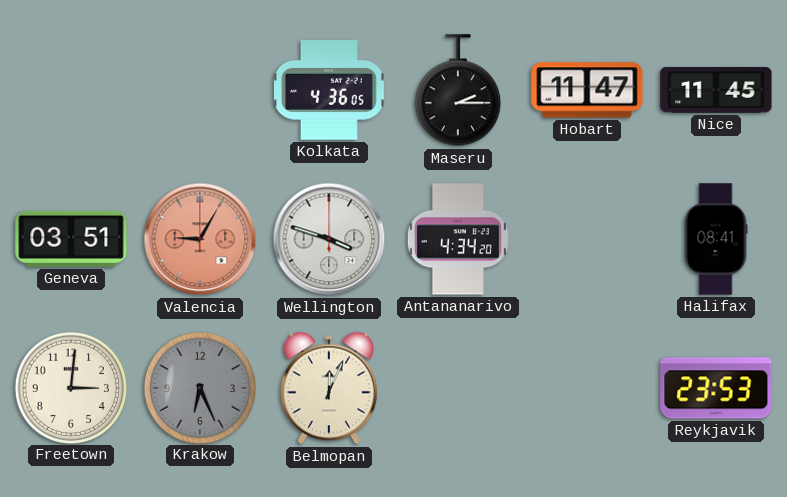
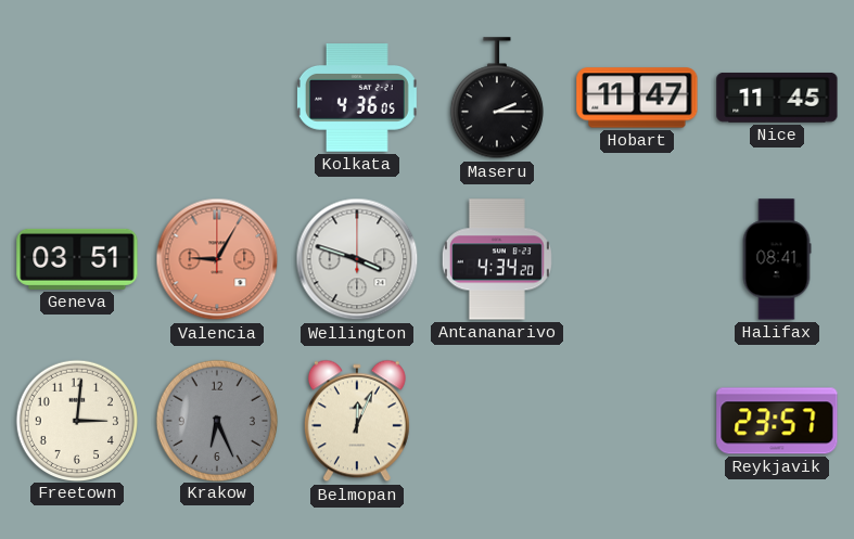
Reykjavik: 23:53 -> 23:57
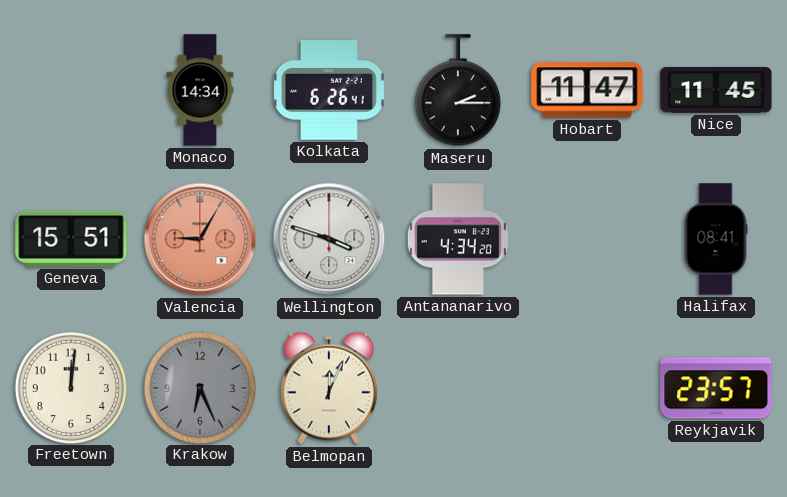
Monaco: none -> 14:34
Kolkata: 4:36 -> 6:26
Geneva: 03:51 -> 15:51
Freetown: 3:01 -> 12:01
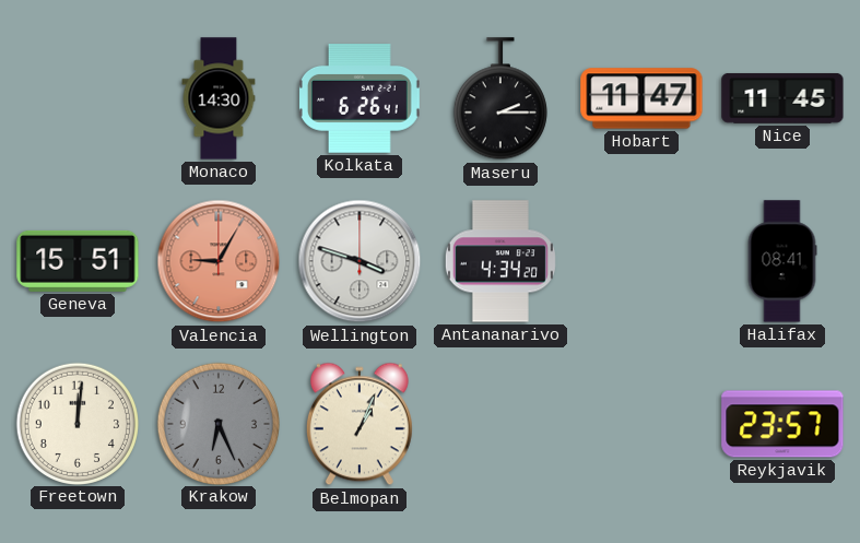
Monaco: 14:34 -> 14:30
Belmopan: 12:04 -> 1:04
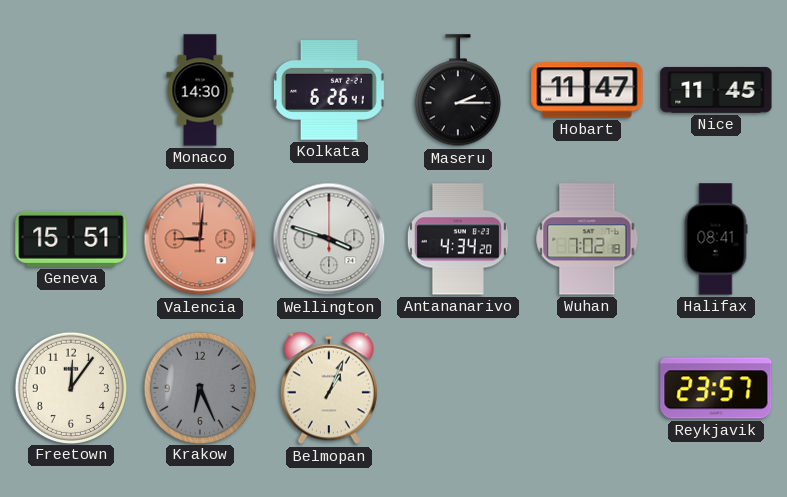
Valencia: 9:05 -> 9:01
Wuhan: none -> 7:02
Freetown: 12:01 -> 12:06
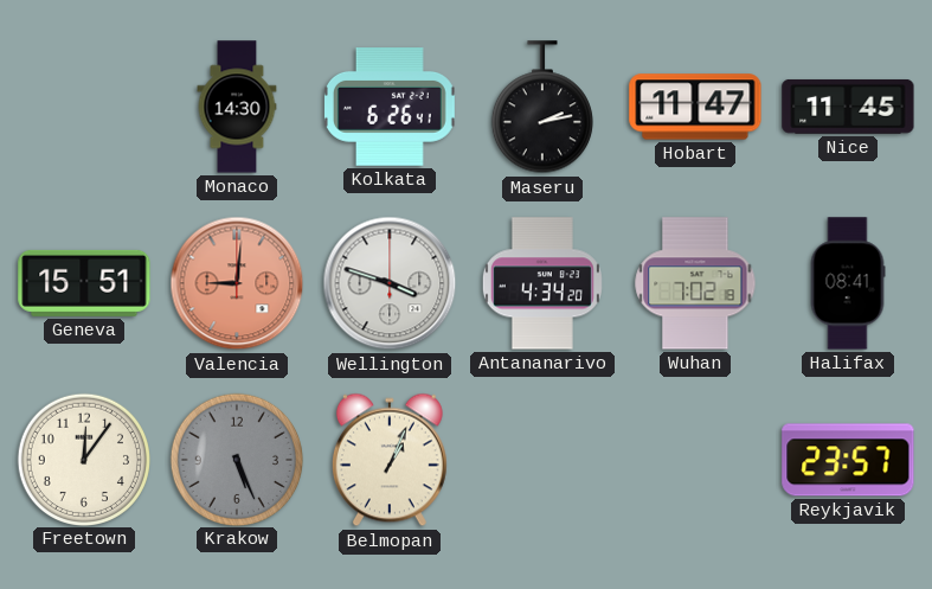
Maseru: 2:15 -> 2:13
Krakow: 6:26 -> 5:26
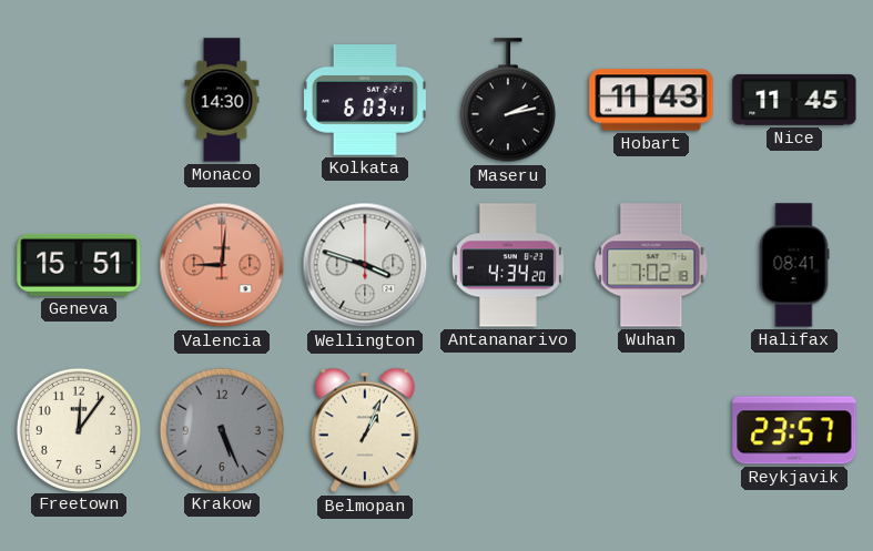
Kolkata: 6:26 -> 6:03
Hobart: 11:47 -> 11:43
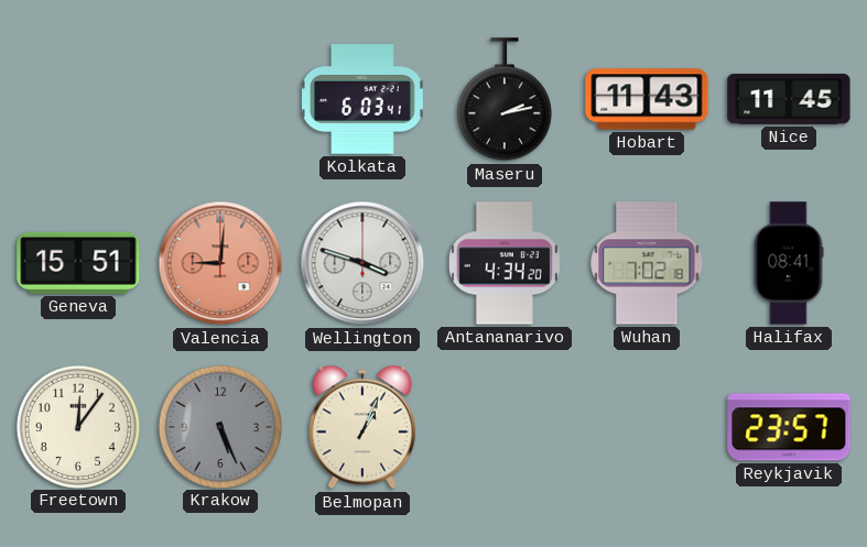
Monaco: 14:30 -> none
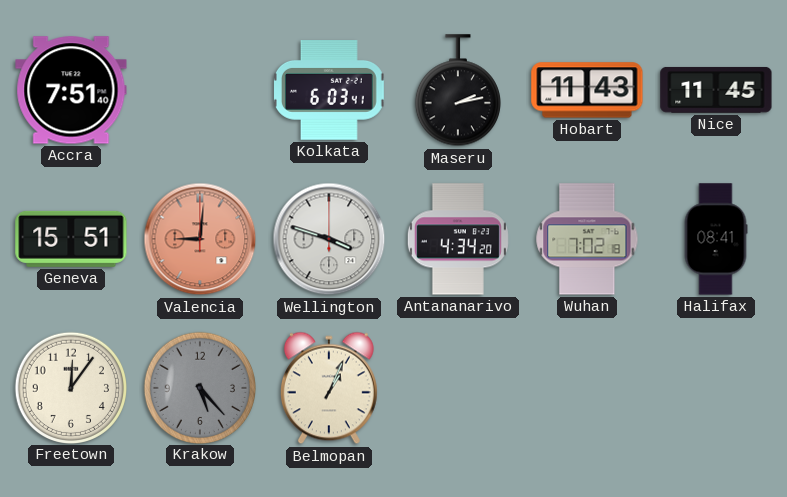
Accra: none -> 7:51
Krakow: 5:26 -> 5:23
Reykjavik: 23:57 -> none
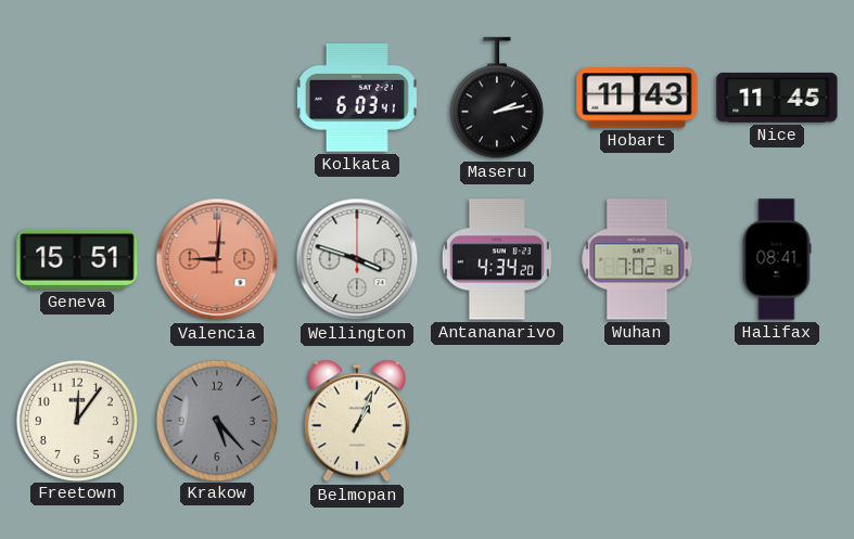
Accra: 7:51 -> none
